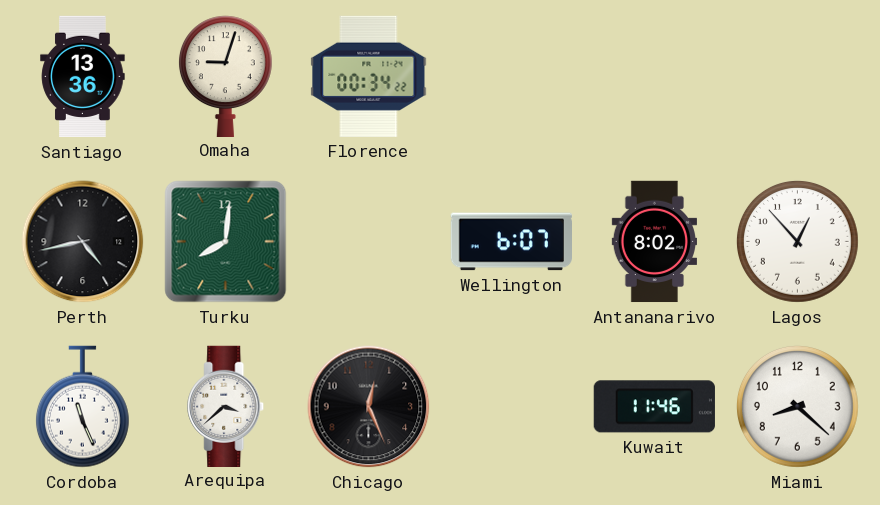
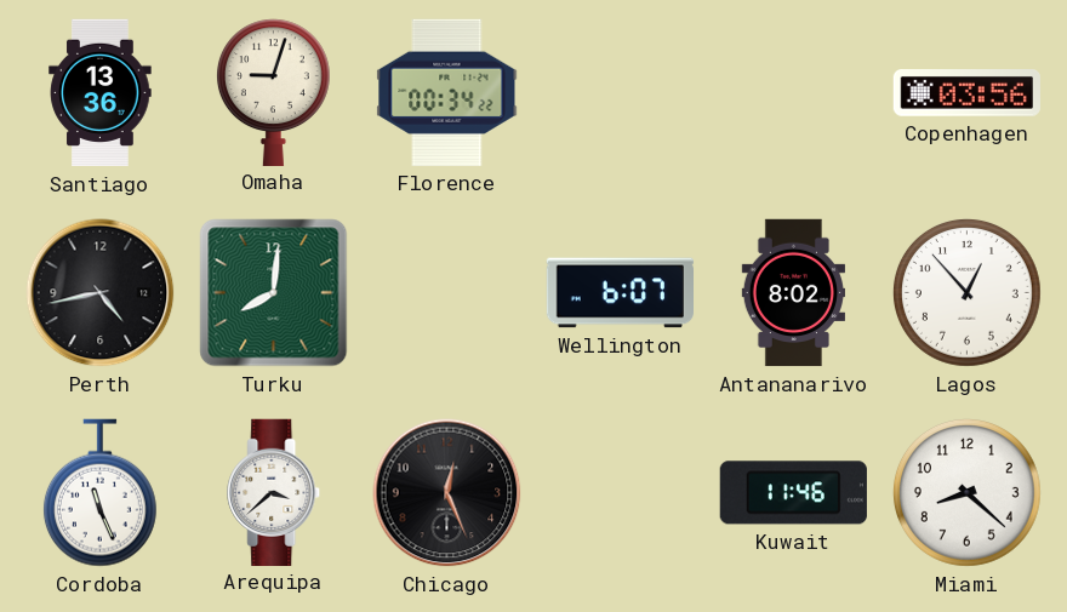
Copenhagen: none -> 03:56
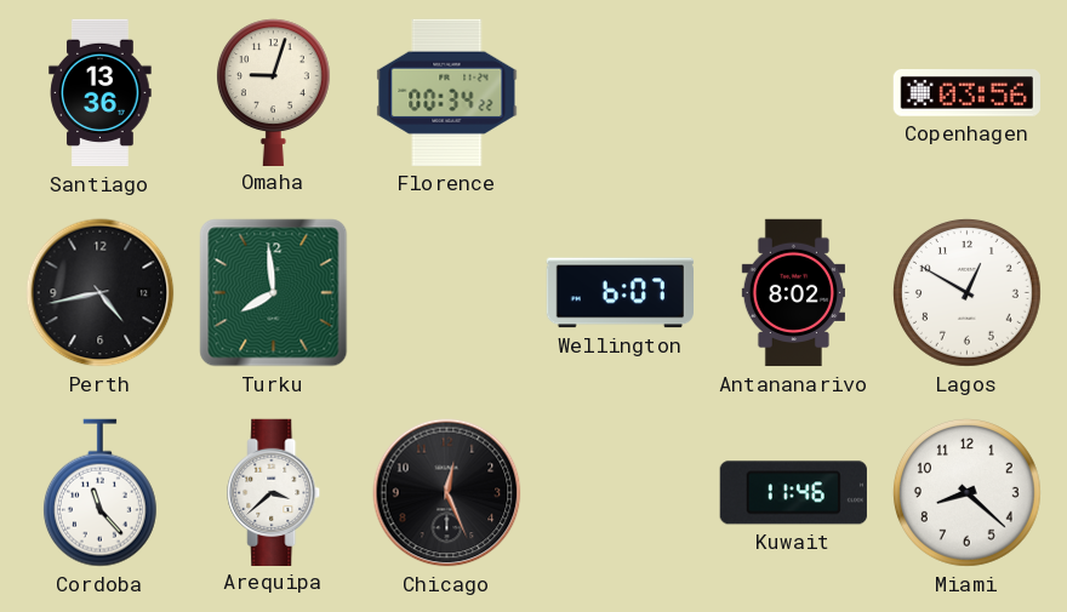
Turku: 8:01 -> 7:59
Lagos: 12:53 -> 12:50
Cordoba: 11:26 -> 11:23
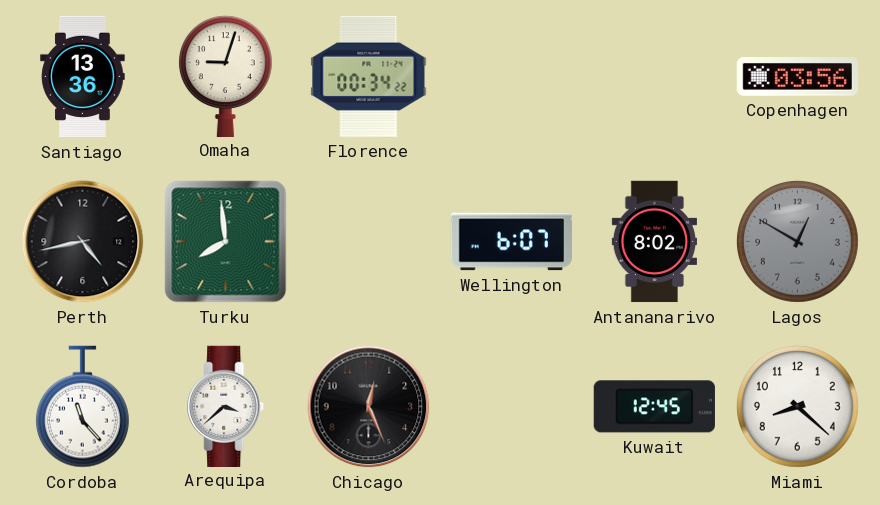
Lagos dial: white -> grey
Kuwait: 11:46 -> 12:45
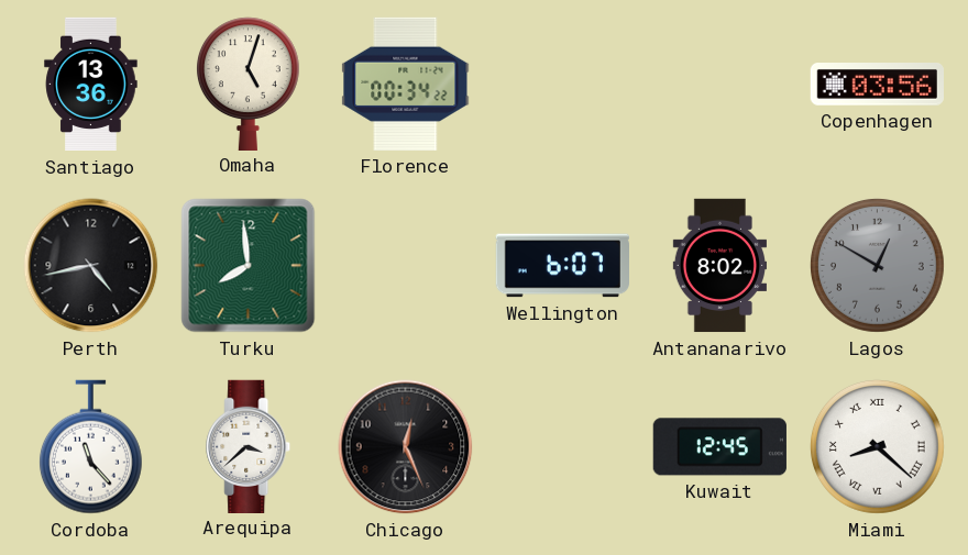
Omaha: 9:03 -> 5:03
Miami numerals: Arabic -> Roman
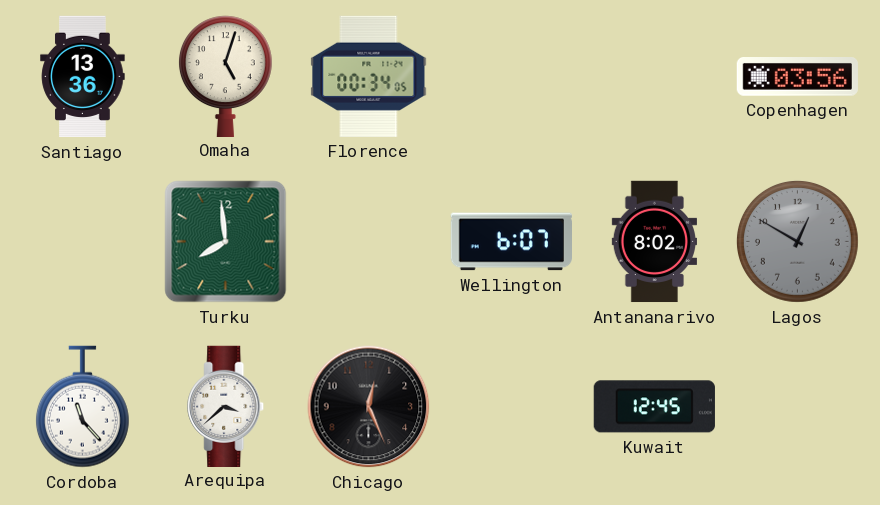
Florence: 00:34:22 -> 00:34:05
Perth: 4:43 -> none
Miami: 8:22 -> none
